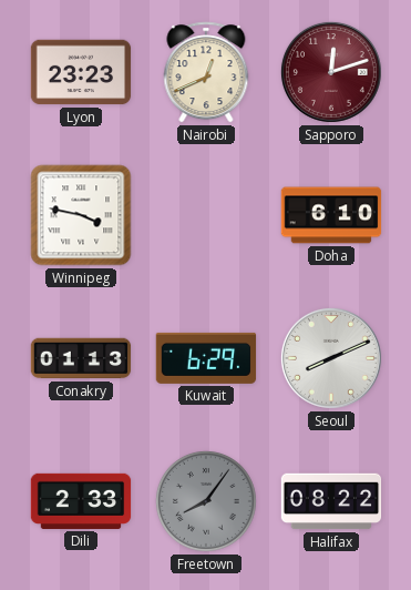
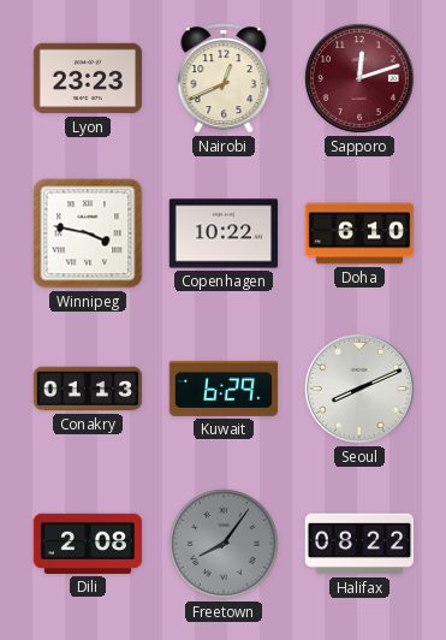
Copenhagen: none -> 10:22
Dili: 2:33 -> 2:08
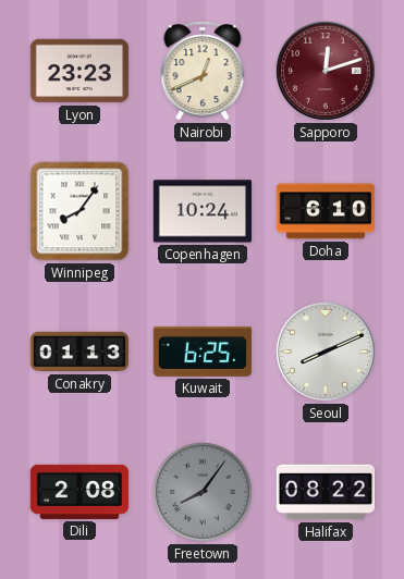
Winnipeg: 3:47 -> 8:06
Copenhagen: 10:22 -> 10:24
Kuwait: 6:29 -> 6:25
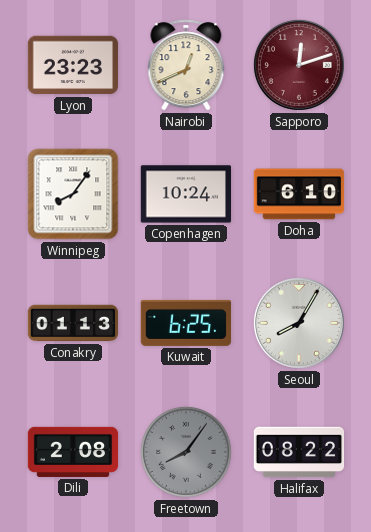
Seoul: 8:11 -> 8:05
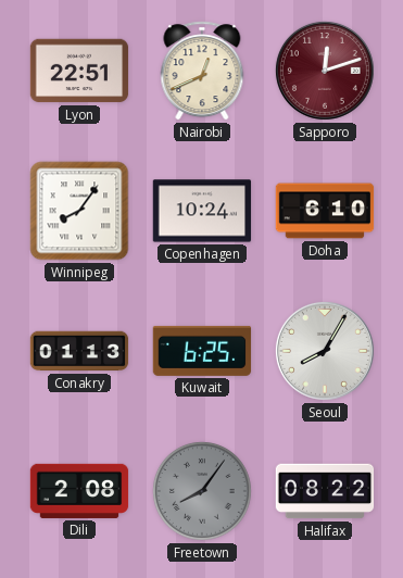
Lyon: 23:23 -> 22:51
